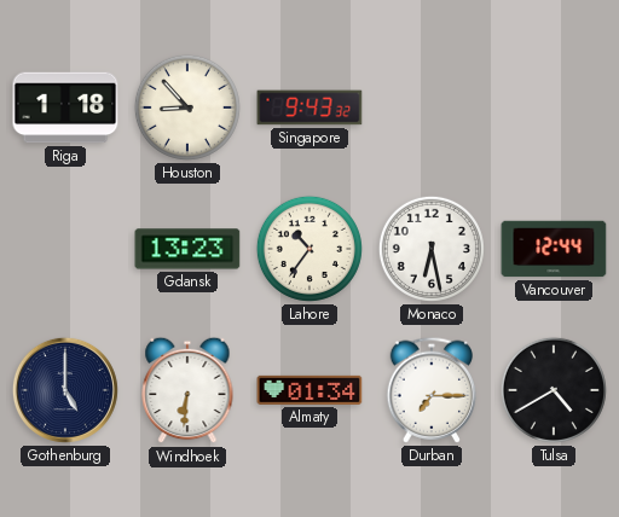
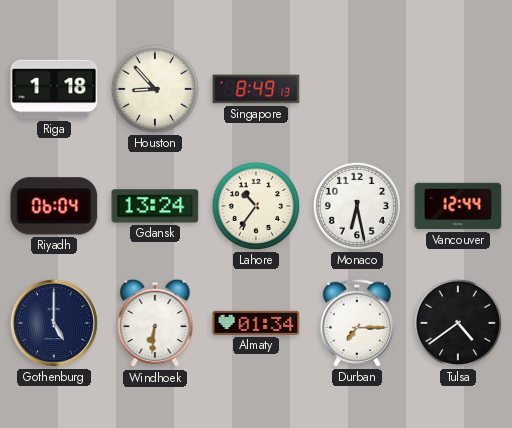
Singapore: 9:43 -> 8:49
Riyadh: none -> 06:04
Gdansk: 13:23 -> 13:24
Tulsa: 4:40 -> 4:39
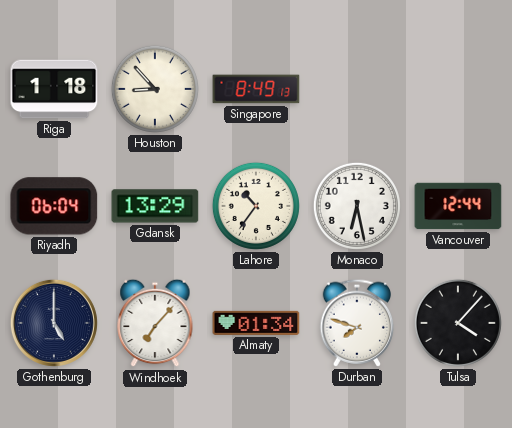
Gdansk: 13:24 -> 13:29
Windhoek: 6:31 -> 7:07
Durban: 7:15 -> 7:48
Tulsa: 4:39 -> 4:07
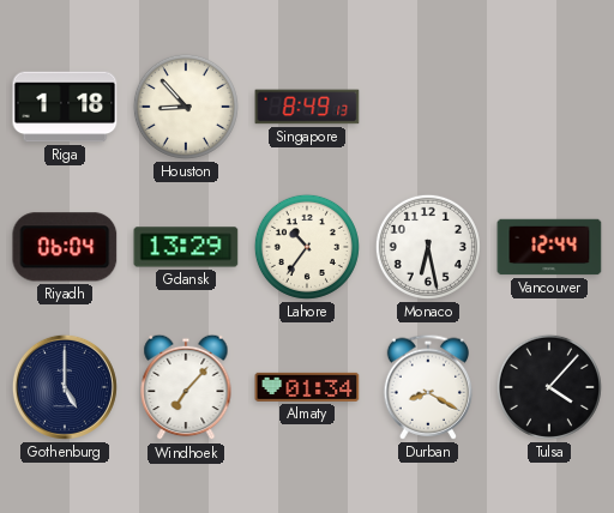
Durban: 7:48 -> 8:20
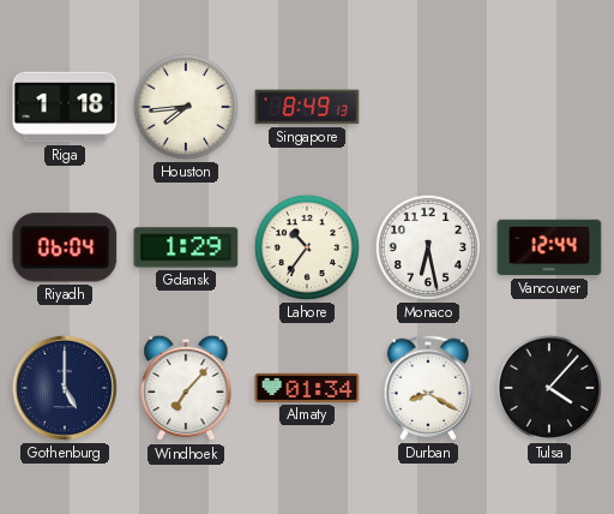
Houston: 8:53 -> 7:44
Gdansk: 13:29 -> 1:29
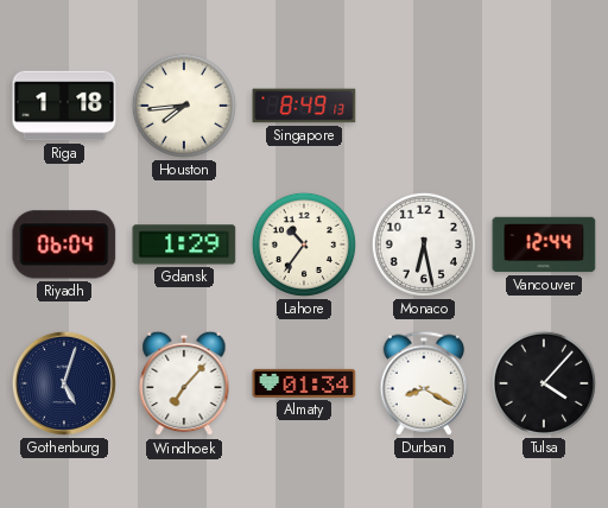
Gothenburg: 5:00 -> 5:03
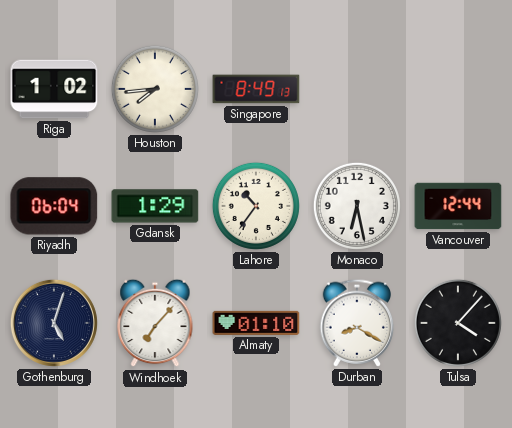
Riga: 1:18 -> 1:02
Almaty: 01:34 -> 01:10
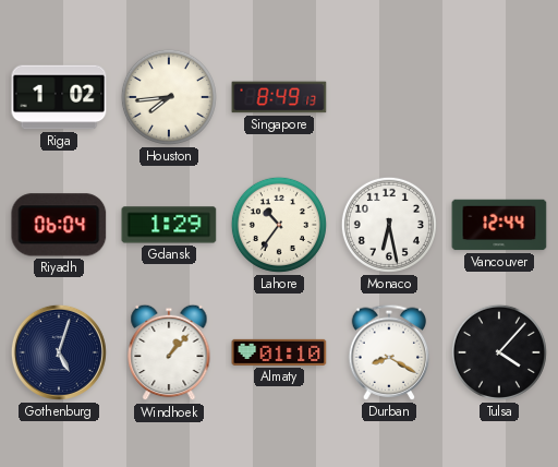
Windhoek: 7:07 -> 1:07
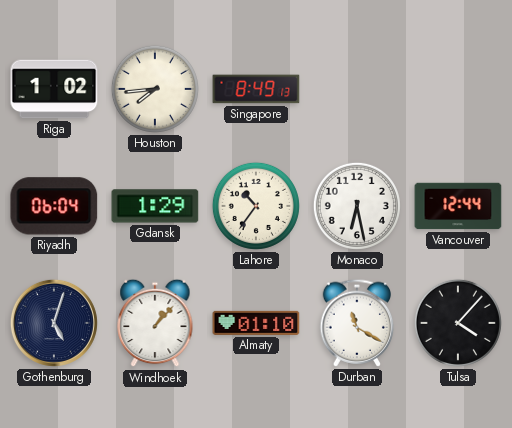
Durban: 8:20 -> 11:20
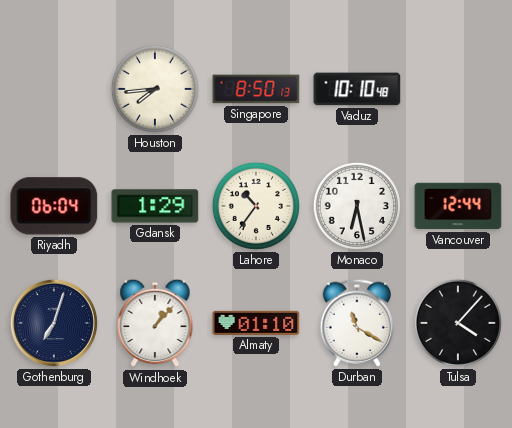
Riga: 1:02 -> none
Singapore: 8:49 -> 8:50
Vaduz: none -> 10:10
Gothenburg: 5:03 -> 7:03
